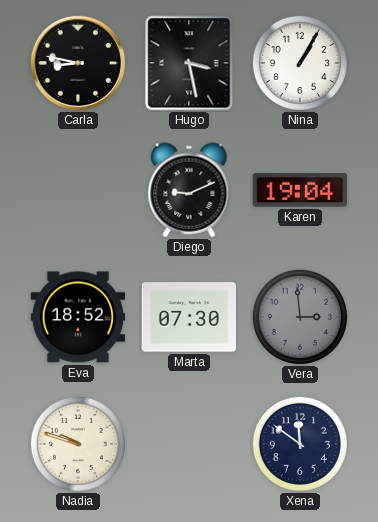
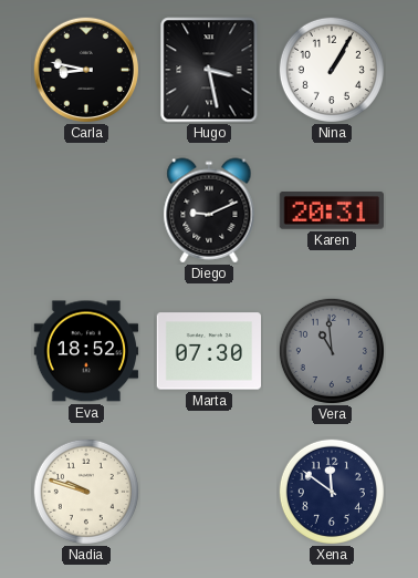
Karen: 19:04 -> 20:31
Vera: 2:59 -> 10:59
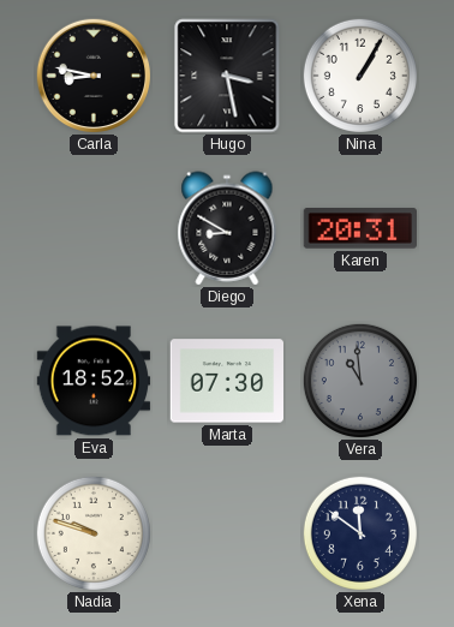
Diego: 9:11 -> 8:50
